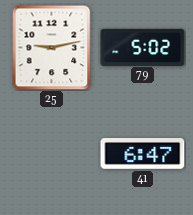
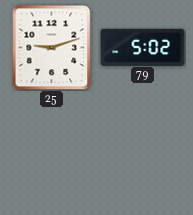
25: 9:13 -> 9:12
41: 6:47 -> none
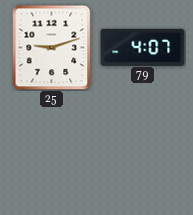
79: 5:02 -> 4:07
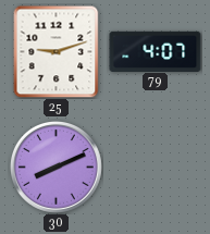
30: none -> 8:11
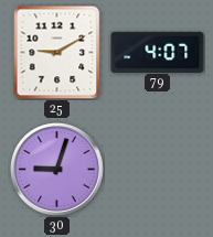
25: 9:12 -> 9:10
30: 8:11 -> 9:03
